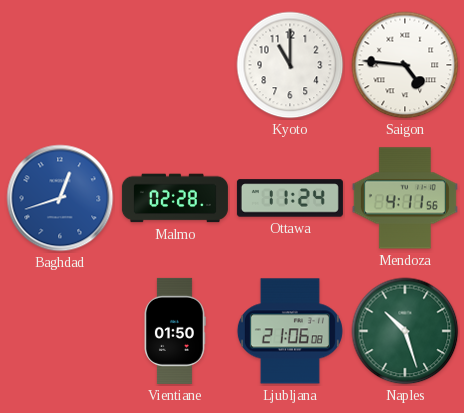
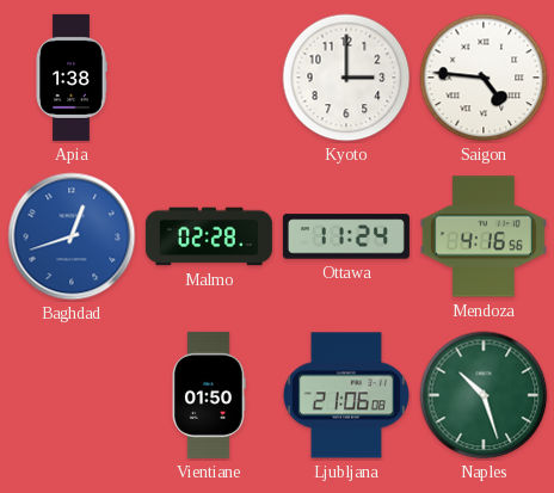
Apia: none -> 1:38
Kyoto: 11:00 -> 3:00
Mendoza: 4:11 -> 4:16
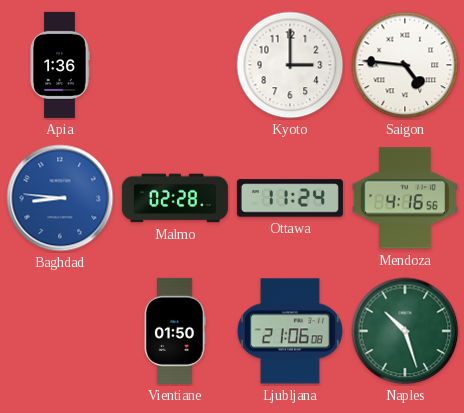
Apia: 1:38 -> 1:36
Baghdad: 12:42 -> 8:46
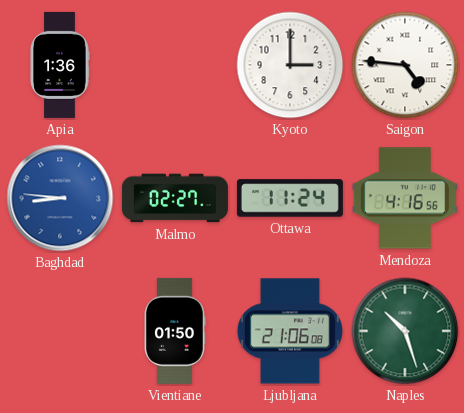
Malmo: 02:28 -> 02:27
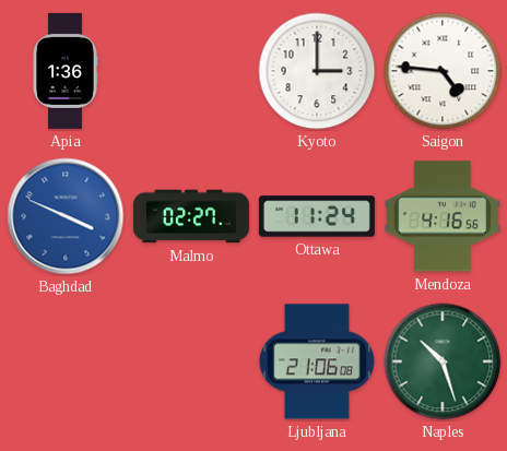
Baghdad: 8:46 -> 3:49
Vientiane: 01:50 -> none
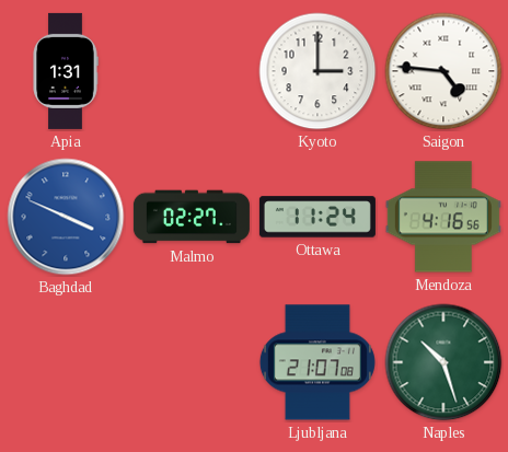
Apia: 1:36 -> 1:31
Ljubljana: 21:06 -> 21:07
